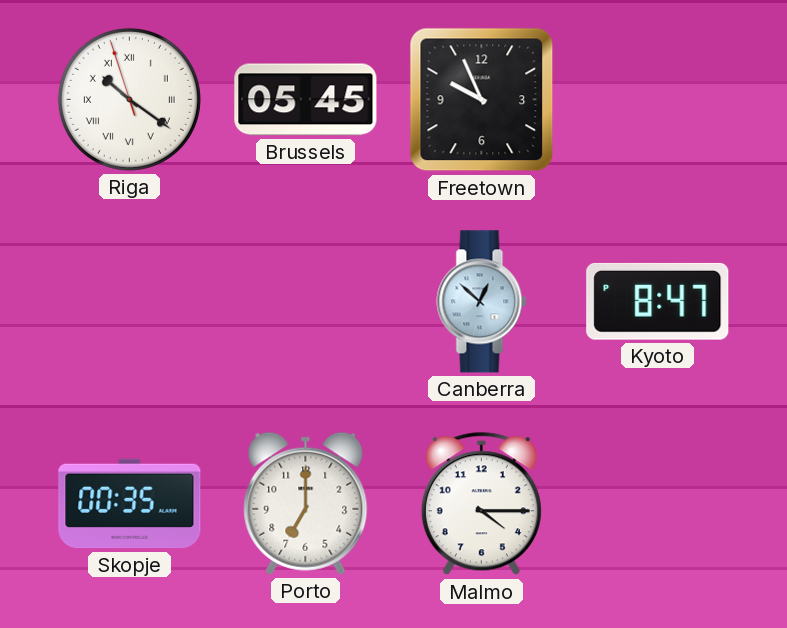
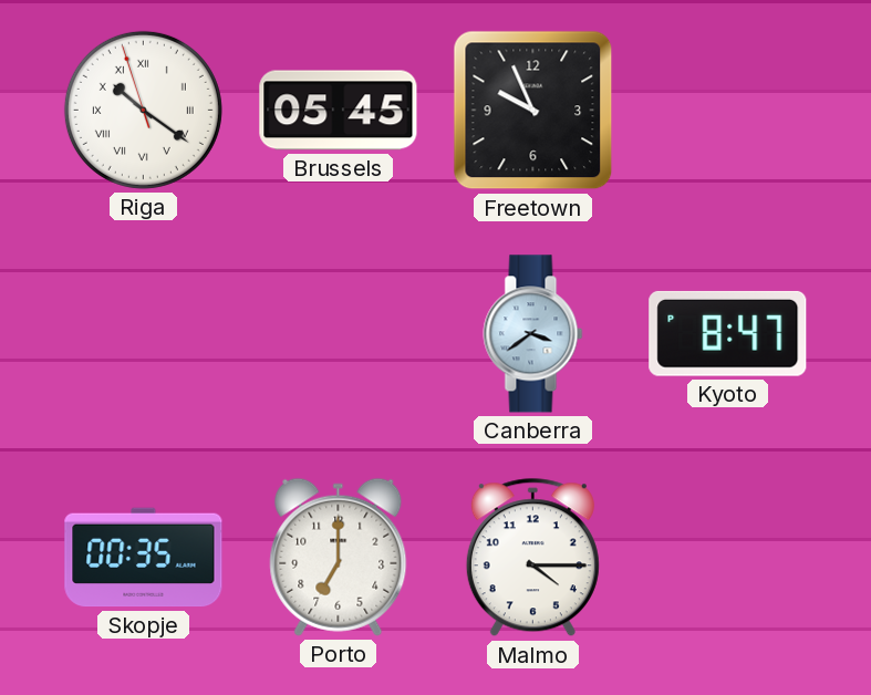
Canberra: 12:52 -> 3:39
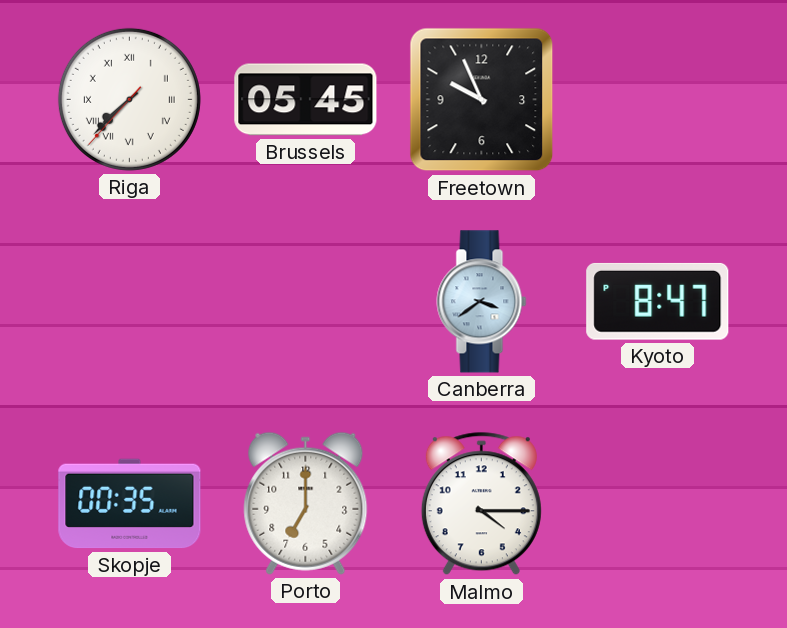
Riga: 10:20 -> 7:37
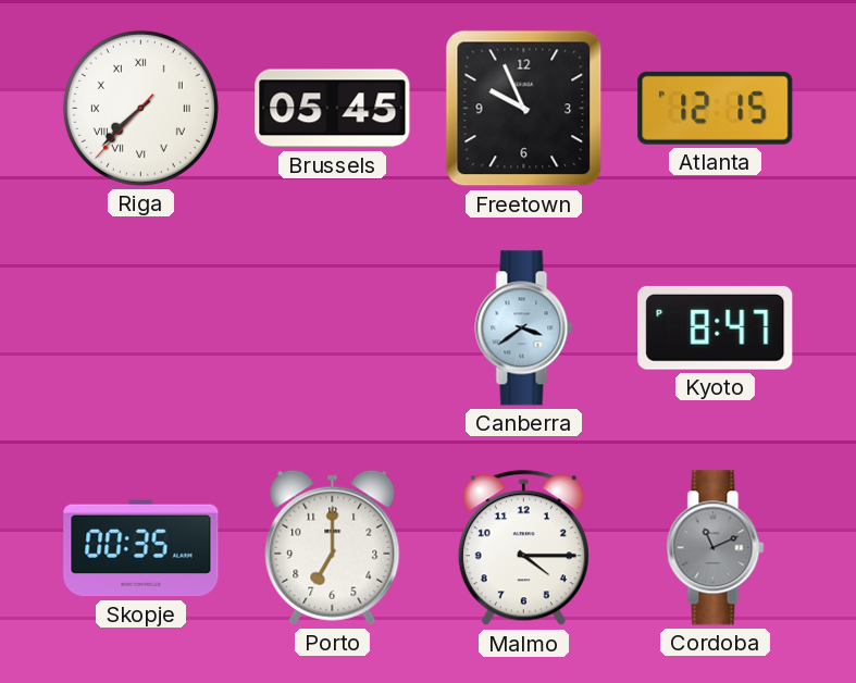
Atlanta: none -> 12:15
Cordoba: none -> 11:11
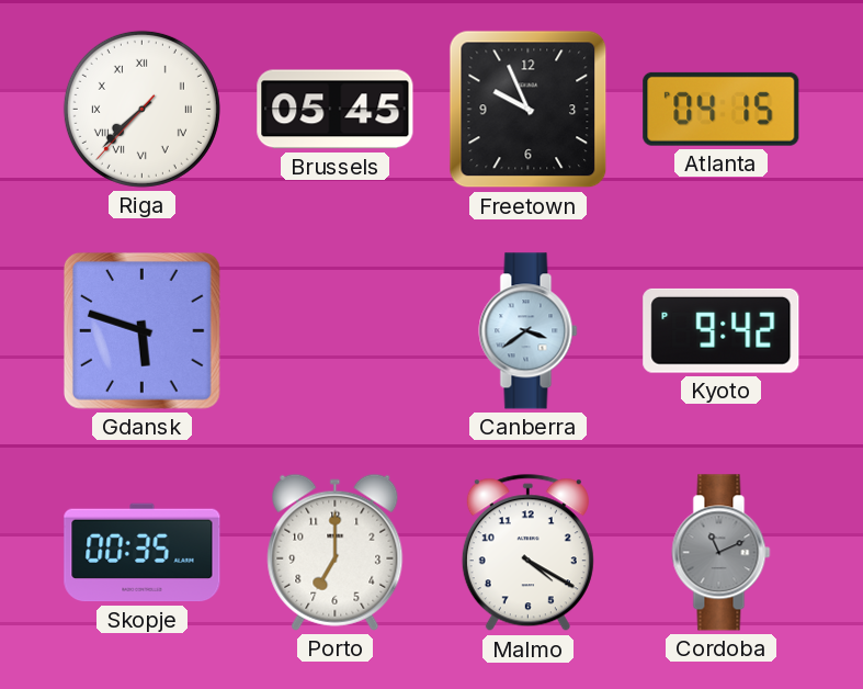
Atlanta: 12:15 -> 04:15
Gdansk: none -> 5:48
Kyoto: 8:47 -> 9:42
Malmo: 4:15 -> 4:20
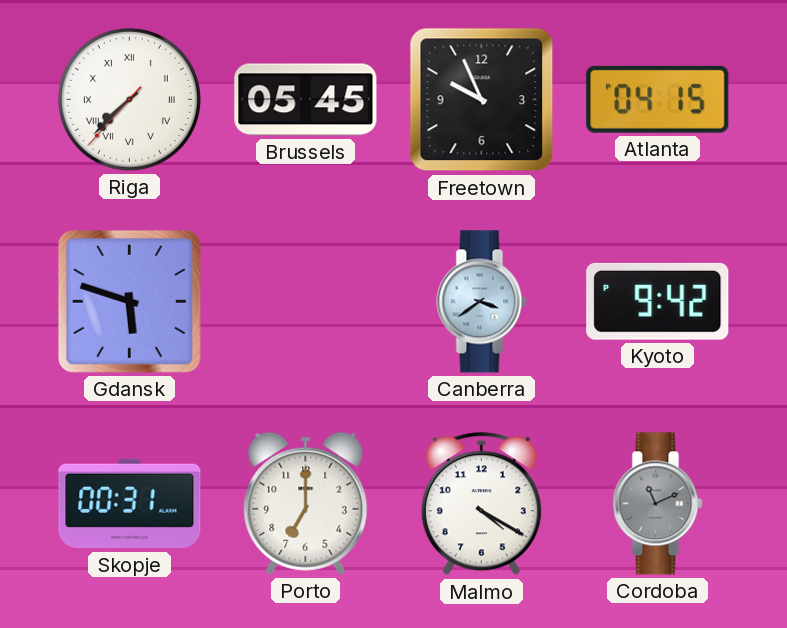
Skopje: 00:35 -> 00:31
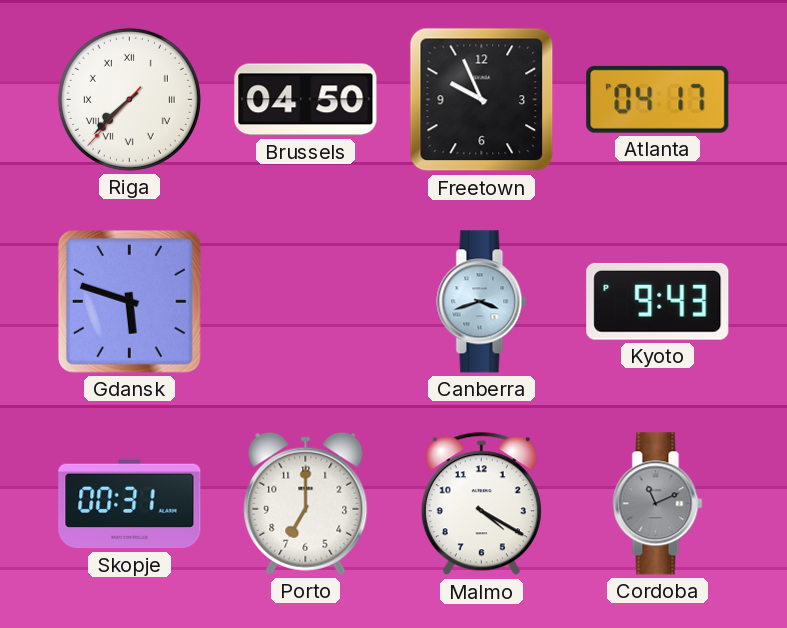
Brussels: 05:45 -> 04:50
Atlanta: 04:15 -> 04:17
Canberra: 3:39 -> 3:42
Kyoto: 9:42 -> 9:43
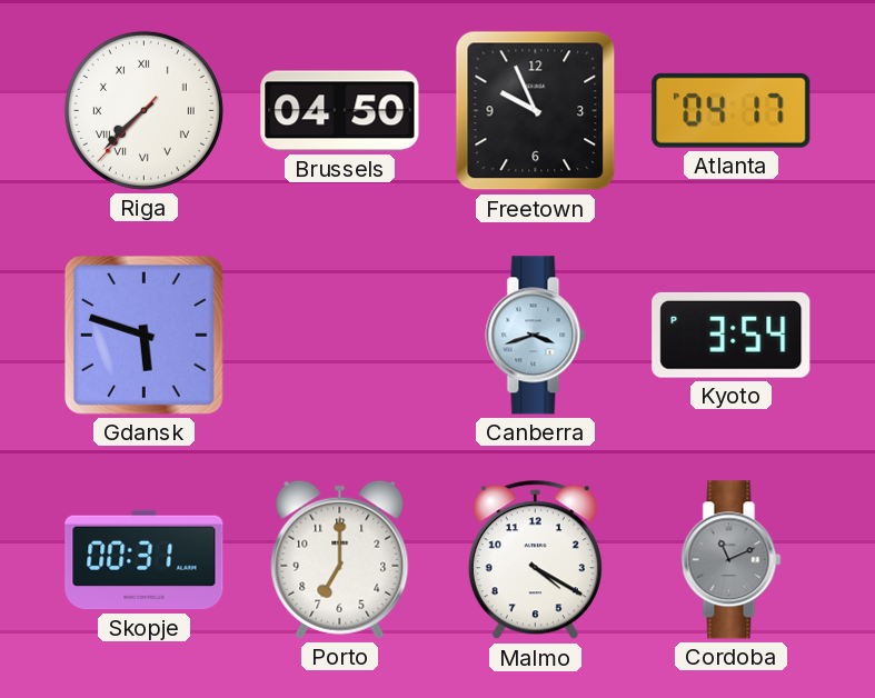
Kyoto: 9:43 -> 3:54
